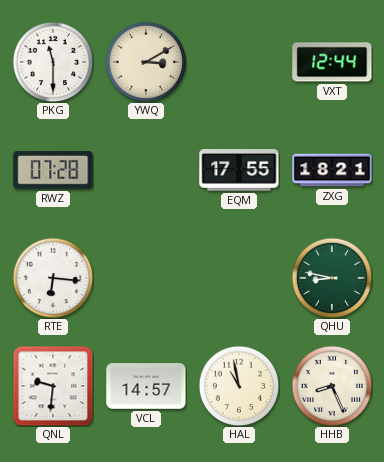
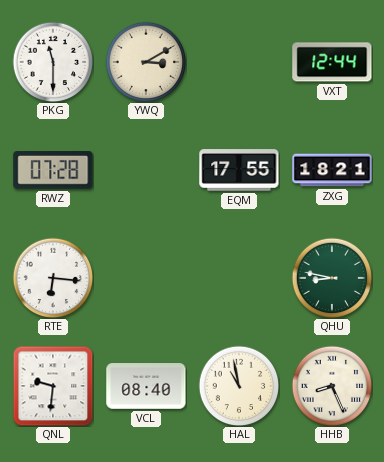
VCL: 14:57 -> 08:40
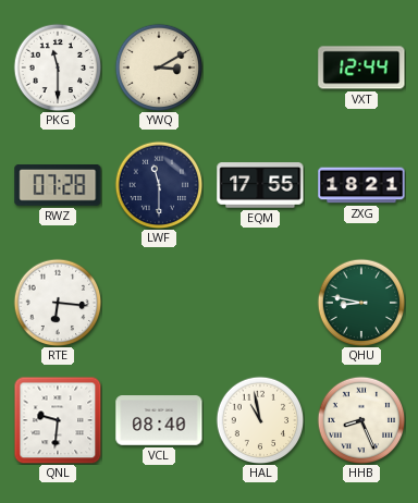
LWF: none -> 11:30
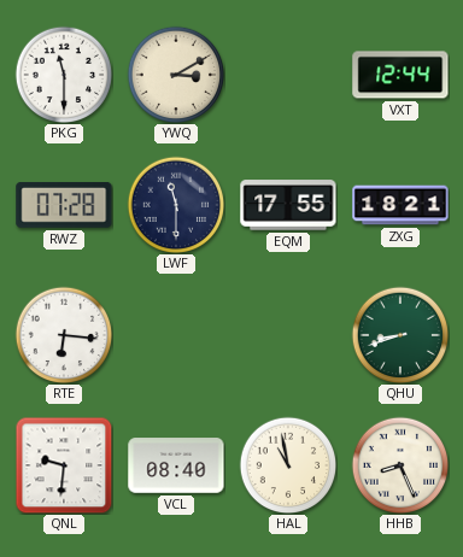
QHU: 8:47 -> 8:42
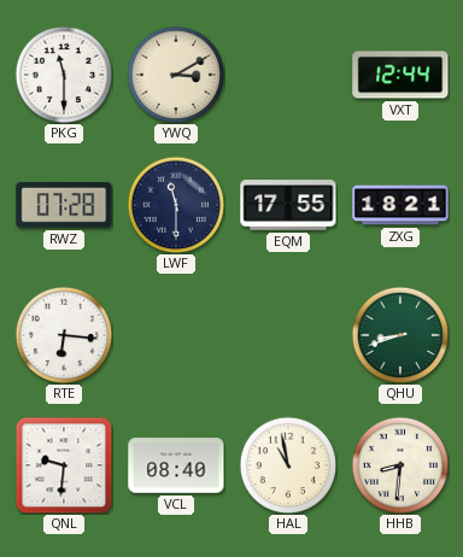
HHB: 8:26 -> 8:31
